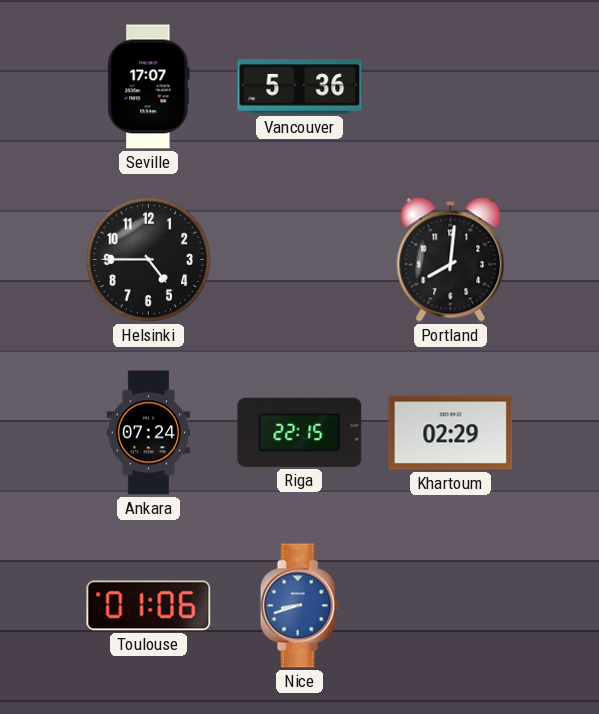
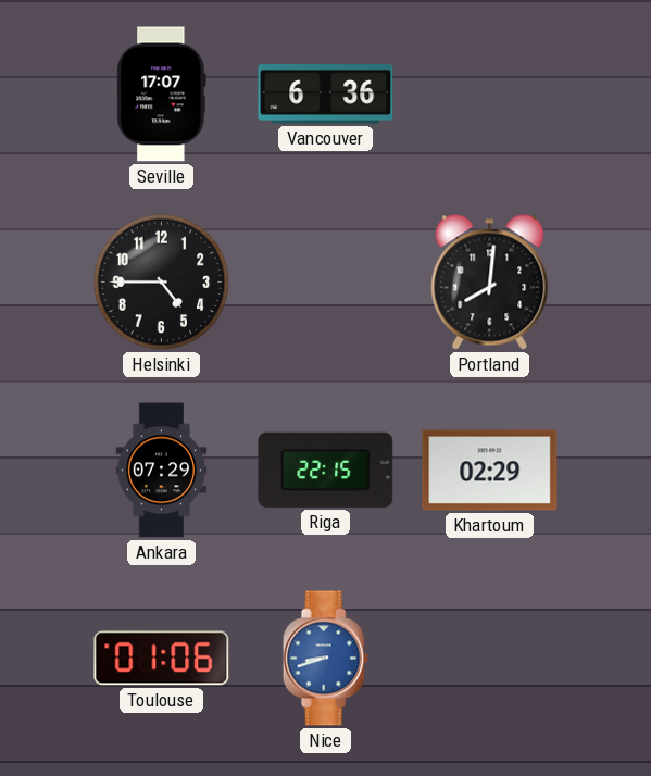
Vancouver: 5:36 -> 6:36
Ankara: 07:24 -> 07:29
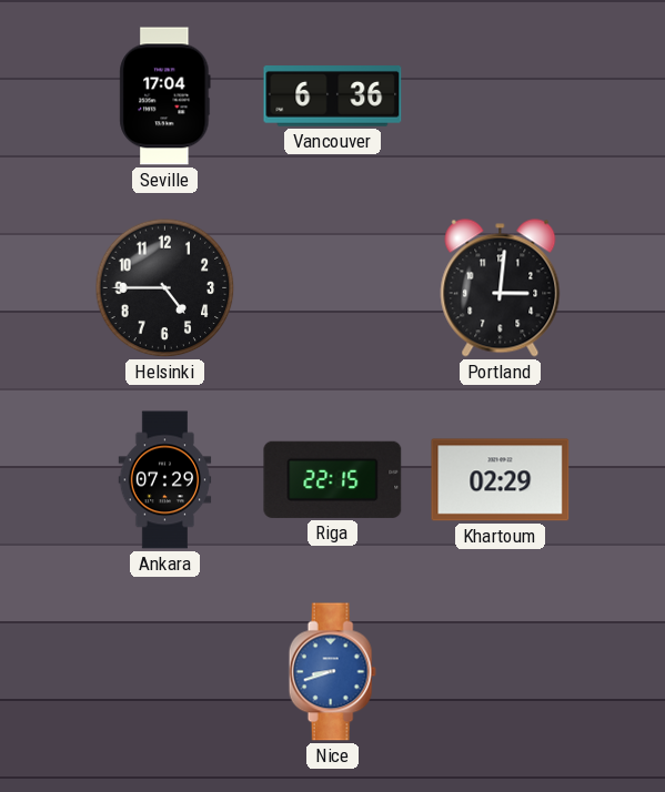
Seville: 17:07 -> 17:04
Portland: 8:01 -> 3:01
Toulouse: 01:06 -> none
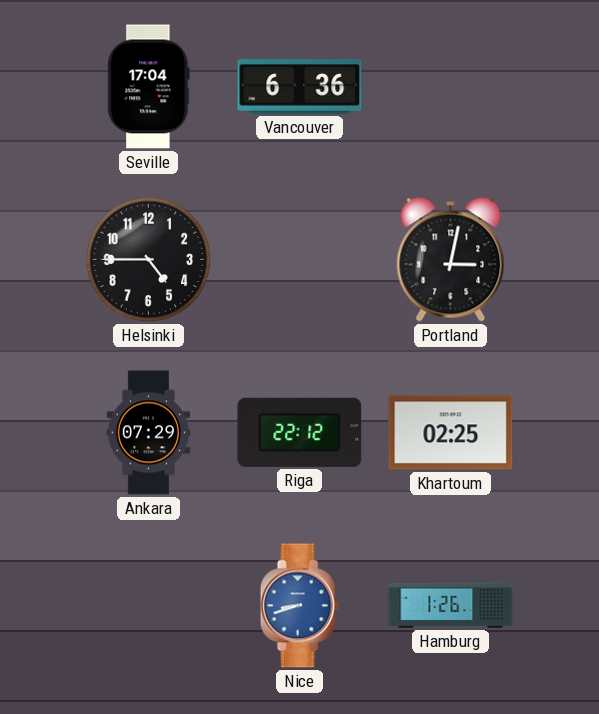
Portland: 3:01 -> 3:02
Riga: 22:15 -> 22:12
Khartoum: 02:29 -> 02:25
Hamburg: none -> 1:26
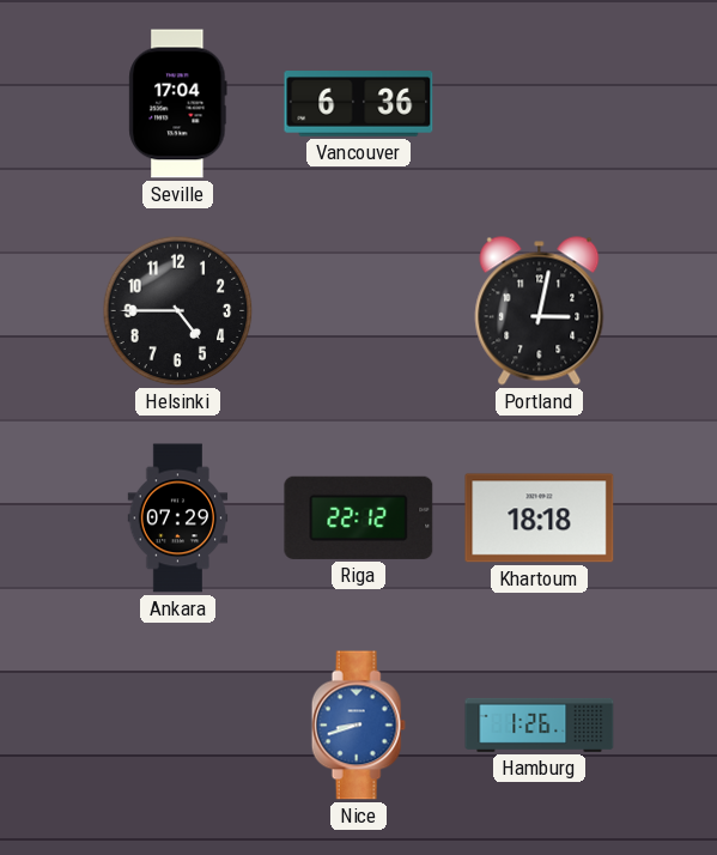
Khartoum: 02:25 -> 18:18
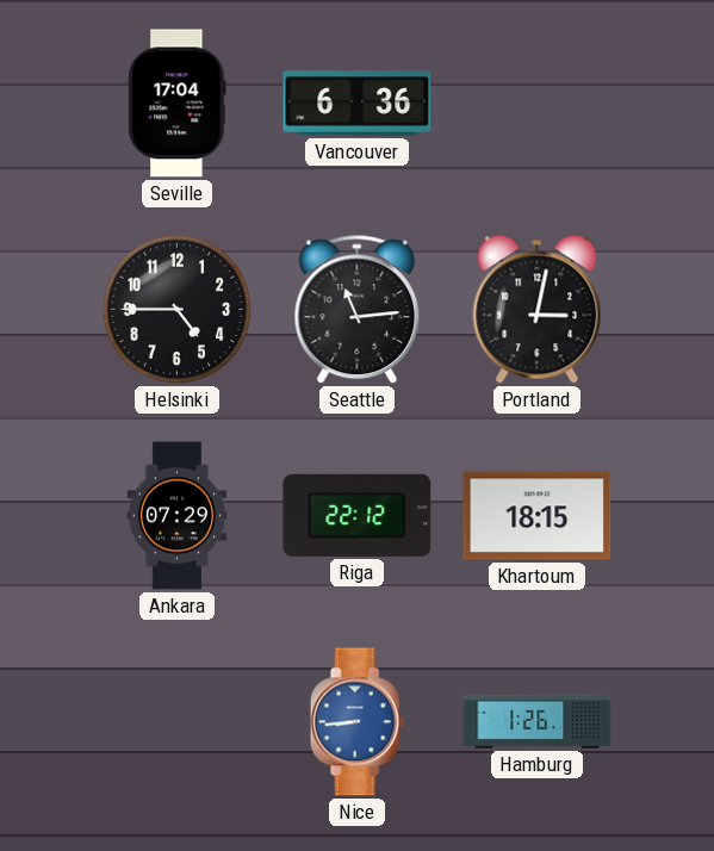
Seattle: none -> 11:14
Khartoum: 18:18 -> 18:15
Nice: 8:42 -> 8:44
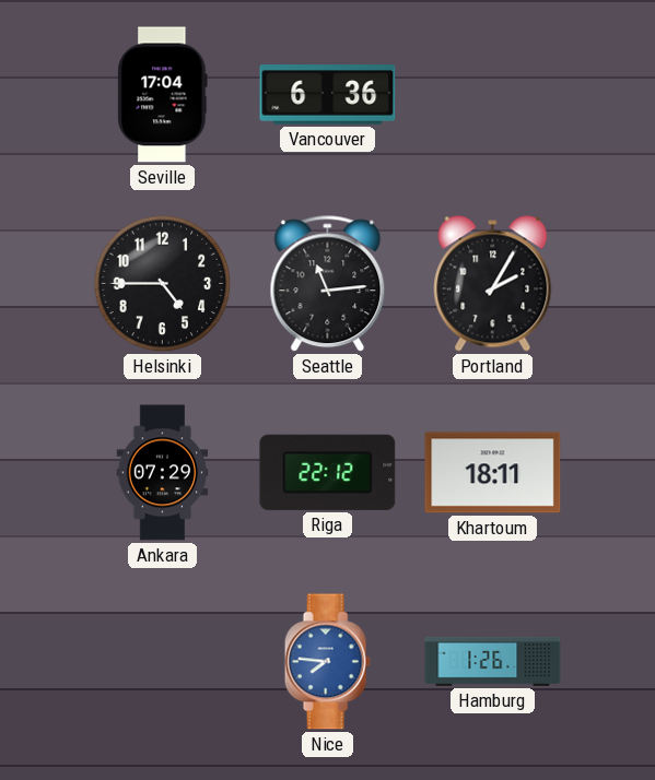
Portland: 3:02 -> 2:05
Khartoum: 18:15 -> 18:11
Nice: 8:44 -> 7:46
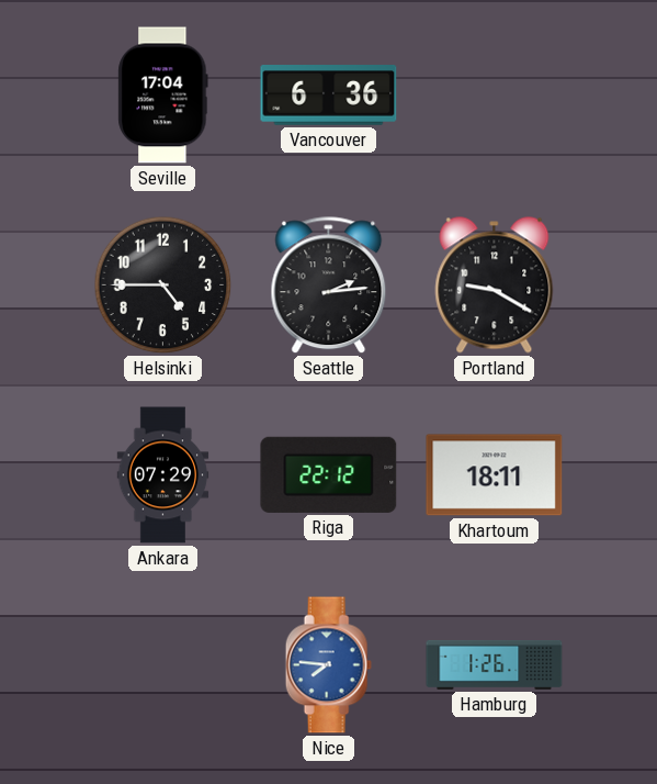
Seattle: 11:14 -> 2:14
Portland: 2:05 -> 9:20
